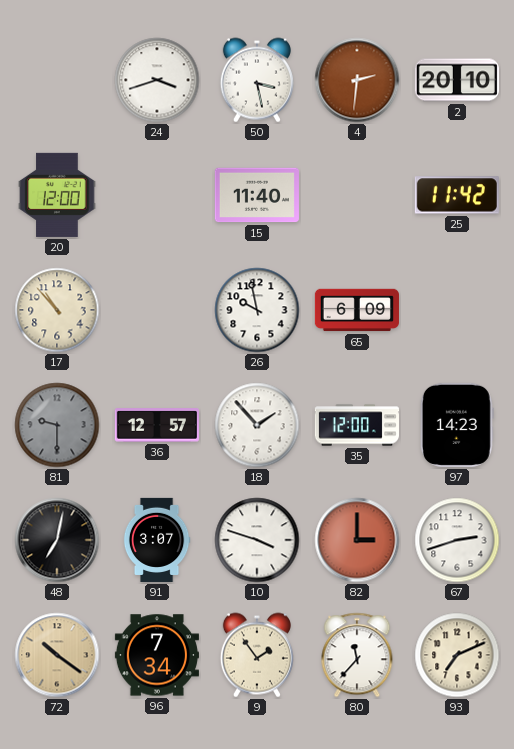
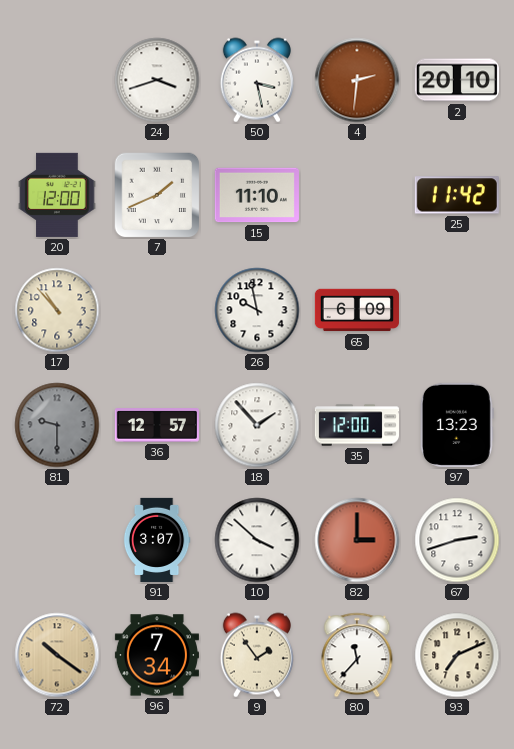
7: none -> 1:41
15: 11:40 -> 11:10
97: 14:23 -> 13:23
48: 7:02 -> none
10: 3:48 -> 3:52
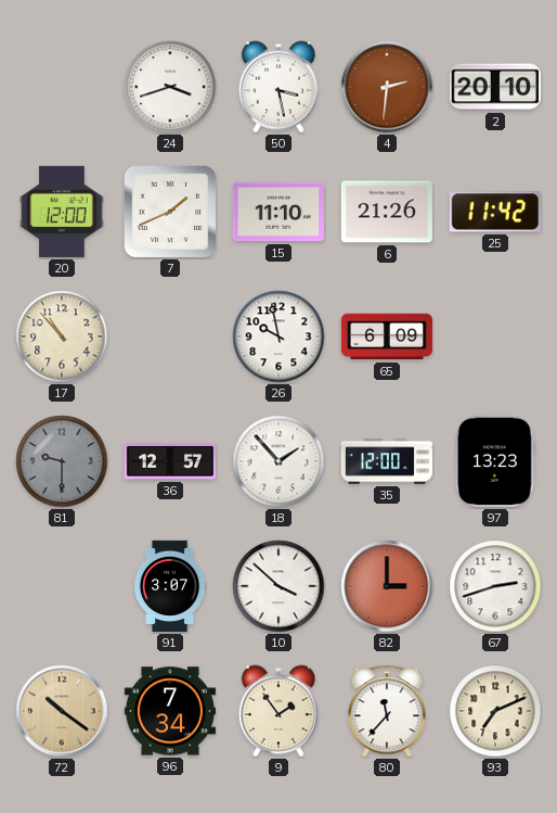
6: none -> 21:26
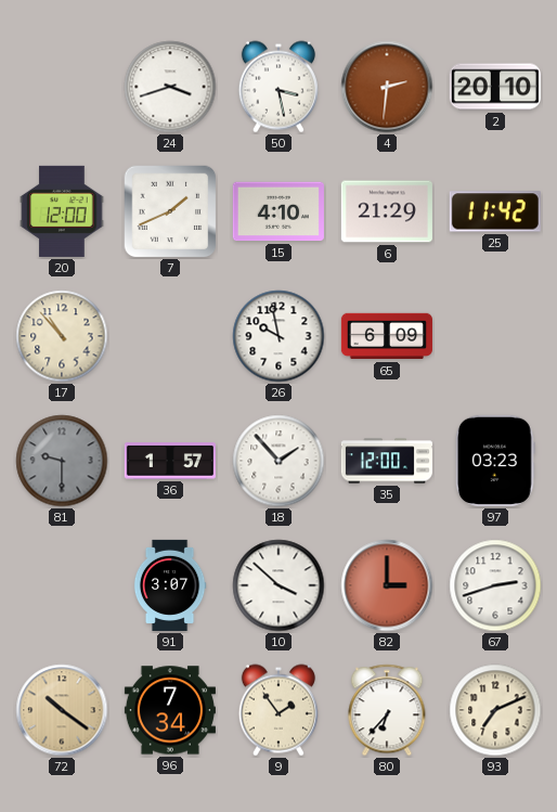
15: 11:10 -> 4:10
6: 21:26 -> 21:29
36: 12:57 -> 1:57
97: 13:23 -> 03:23
80: 11:37 -> 6:37
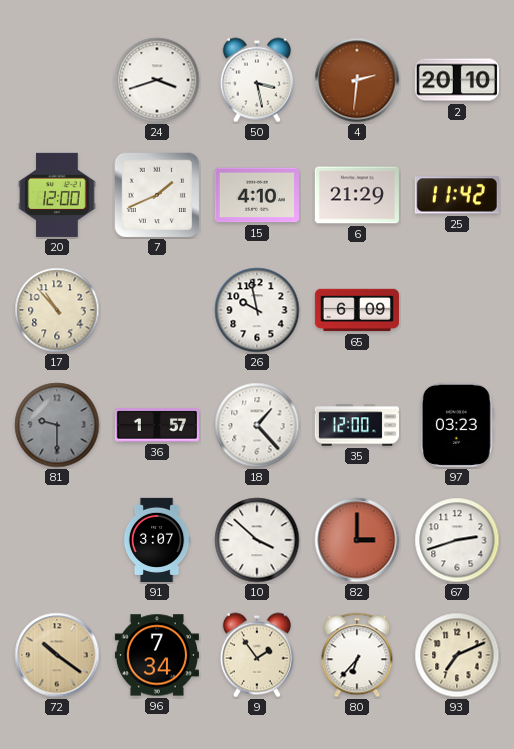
18: 1:53 -> 1:23
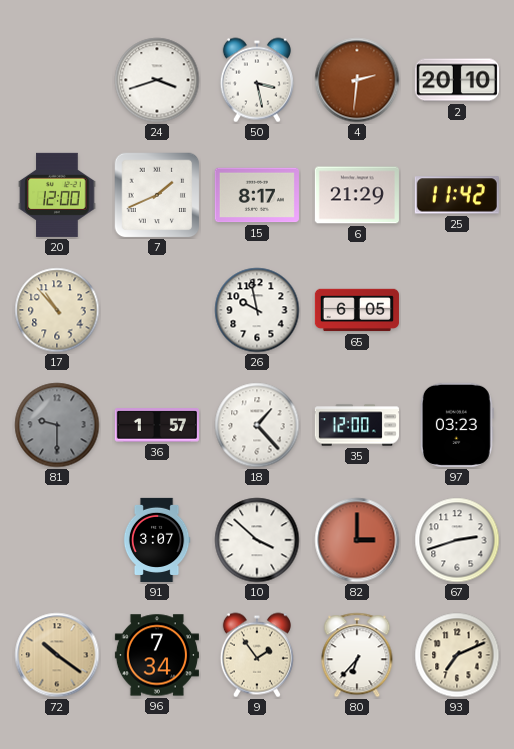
15: 4:10 -> 8:17
65: 6:09 -> 6:05
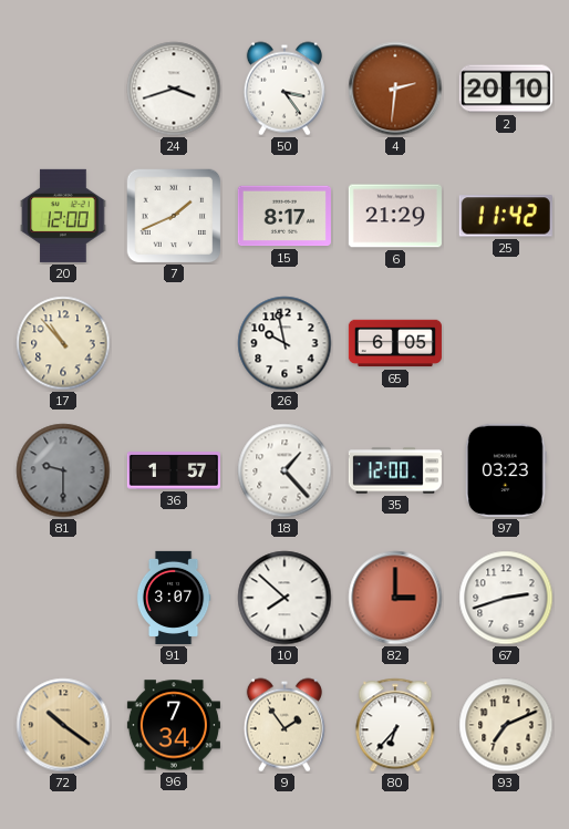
50: 3:28 -> 3:24
10: 3:52 -> 7:52
